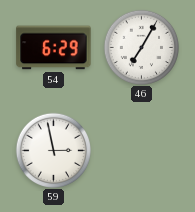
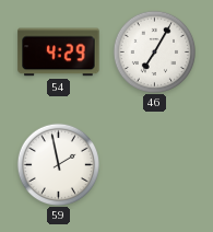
54: 6:29 -> 4:29
59: 2:58 -> 1:58
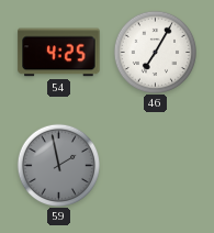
54: 4:29 -> 4:25
59 dial: white -> grey
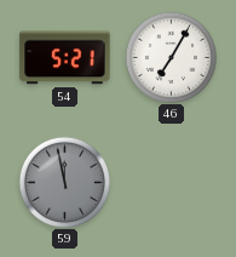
54: 4:25 -> 5:21
59: 1:58 -> 11:58
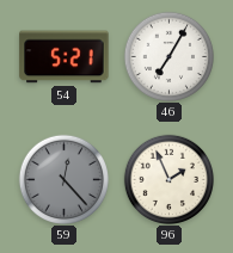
59: 11:58 -> 12:23
96: none -> 1:56
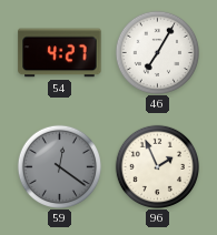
54: 5:21 -> 4:27
59: 12:23 -> 12:21
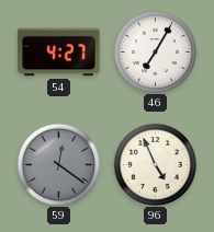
96: 1:56 -> 4:56
